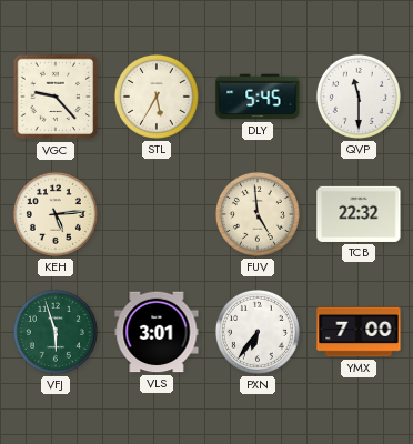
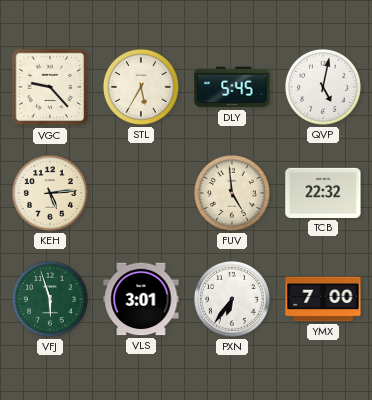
QVP: 11:30 -> 5:02
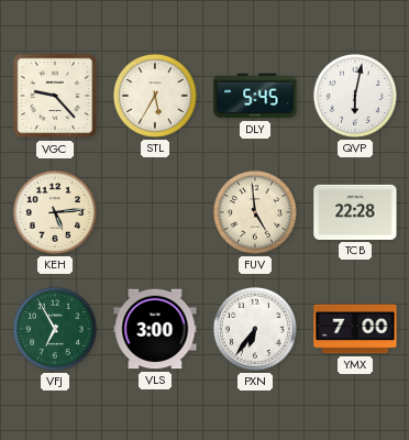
QVP: 5:02 -> 6:02
TCB: 22:32 -> 22:28
VFJ: 5:57 -> 6:55
VLS: 3:01 -> 3:00
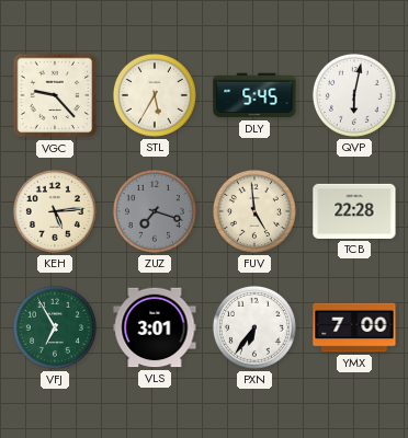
ZUZ: none -> 7:18
VLS: 3:00 -> 3:01
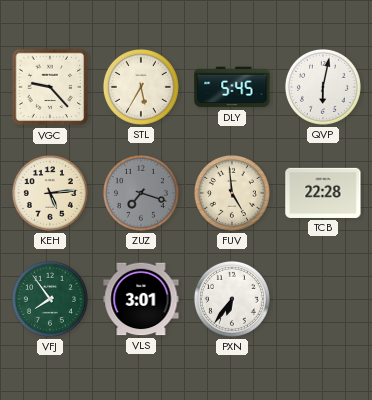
VFJ: 6:55 -> 7:54
YMX: 7:00 -> none
